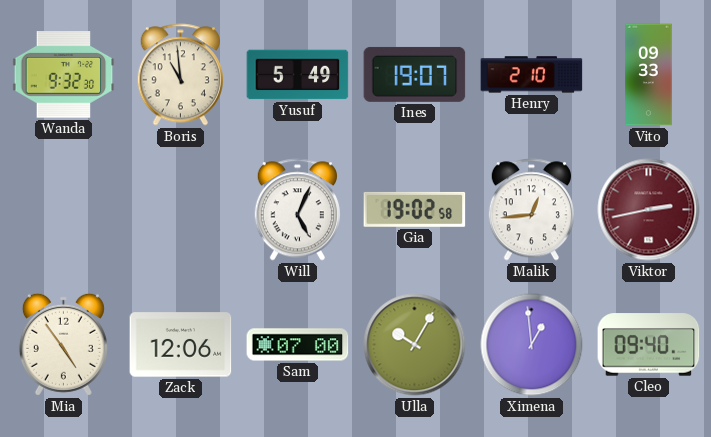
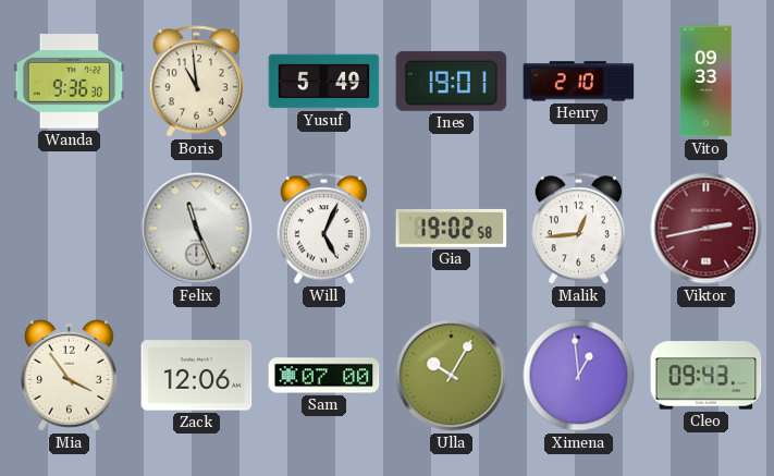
Wanda: 9:32 -> 9:36
Ines: 19:07 -> 19:01
Felix: none -> 11:26
Mia: 4:54 -> 3:54
Cleo: 09:40 -> 09:43
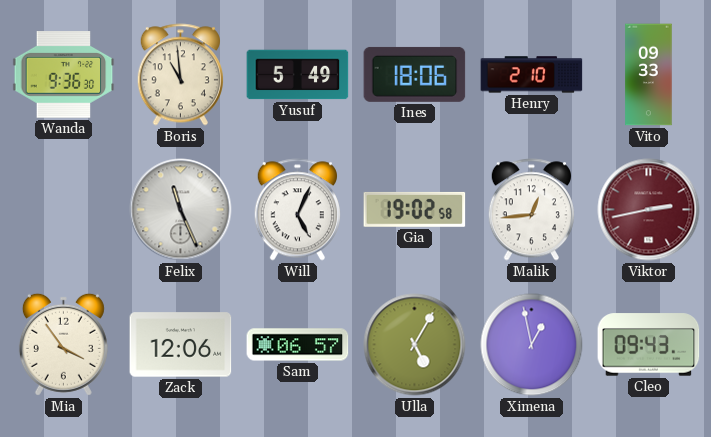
Ines: 19:01 -> 18:06
Sam: 07:00 -> 06:57
Ulla: 10:05 -> 5:05
Ximena: 12:59 -> 12:58
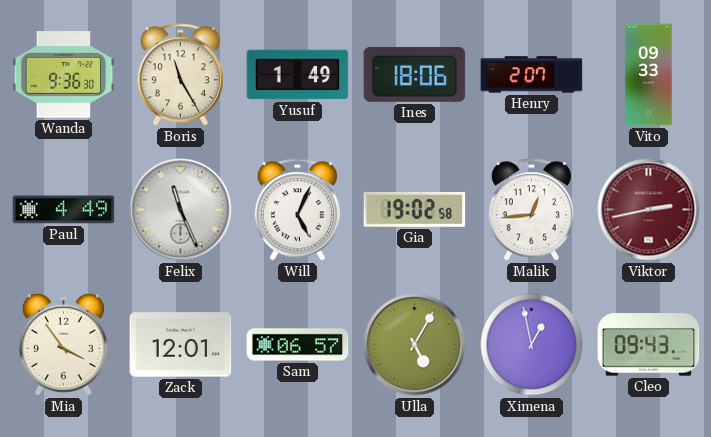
Boris: 10:59 -> 11:25
Yusuf: 5:49 -> 1:49
Henry: 2:10 -> 2:07
Paul: none -> 4:49
Zack: 12:06 -> 12:01
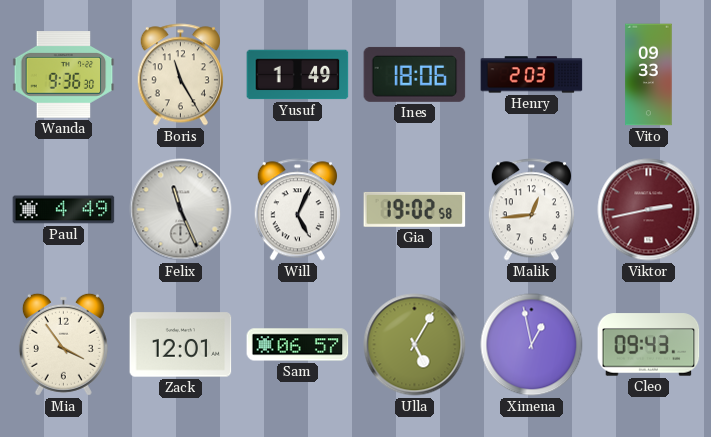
Henry: 2:07 -> 2:03
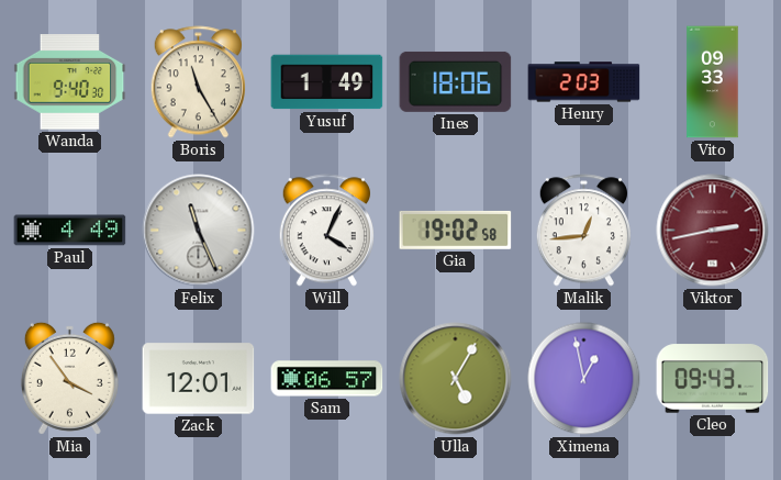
Wanda: 9:36 -> 9:40
Will: 5:04 -> 4:04
